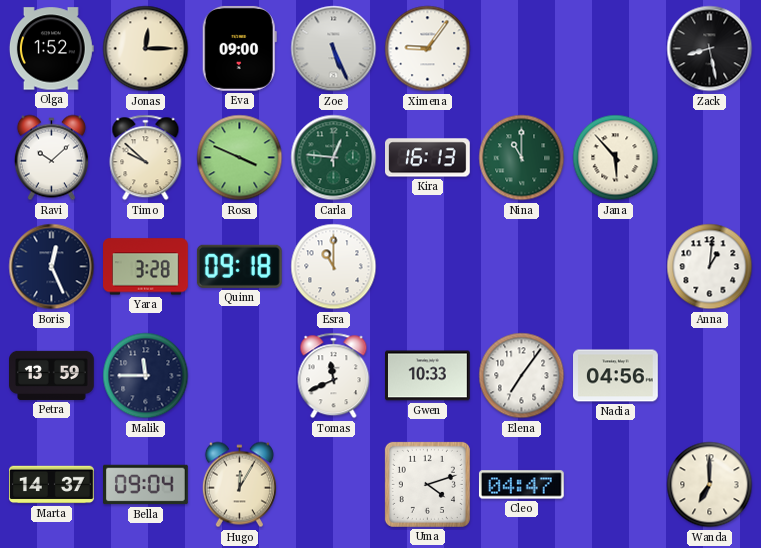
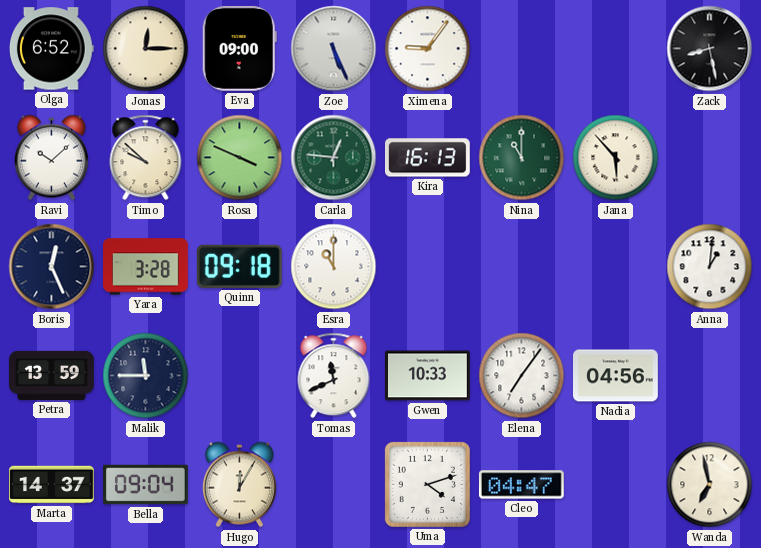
Olga: 1:52 -> 6:52
Wanda: 7:00 -> 6:58
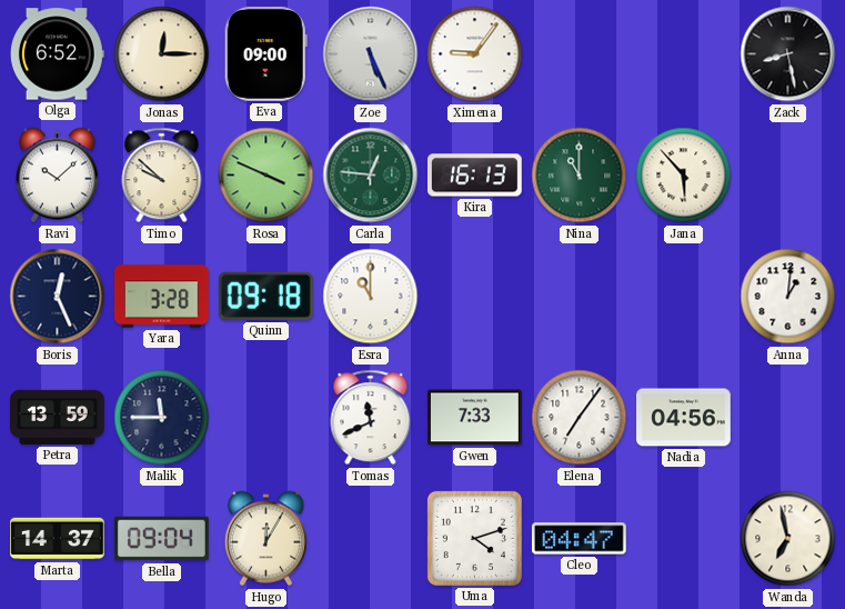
Gwen: 10:33 -> 7:33
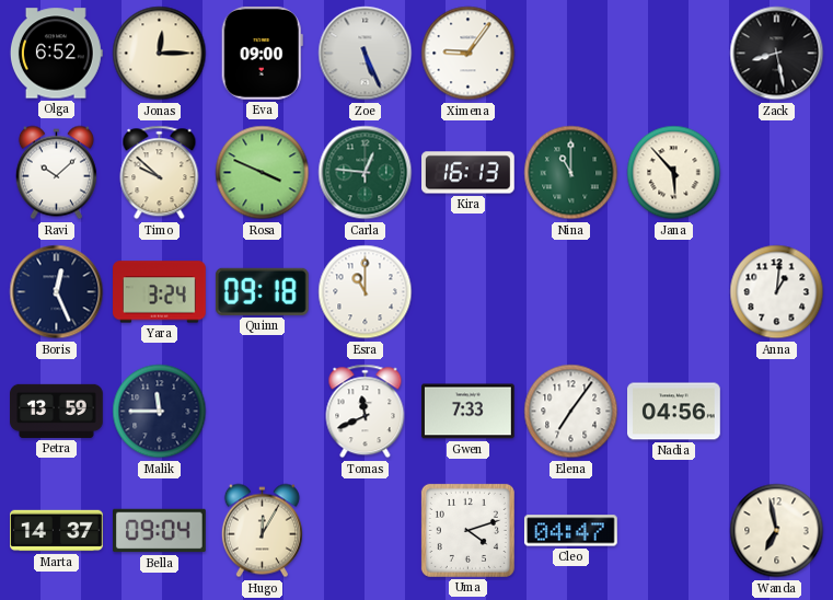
Yara: 3:28 -> 3:24
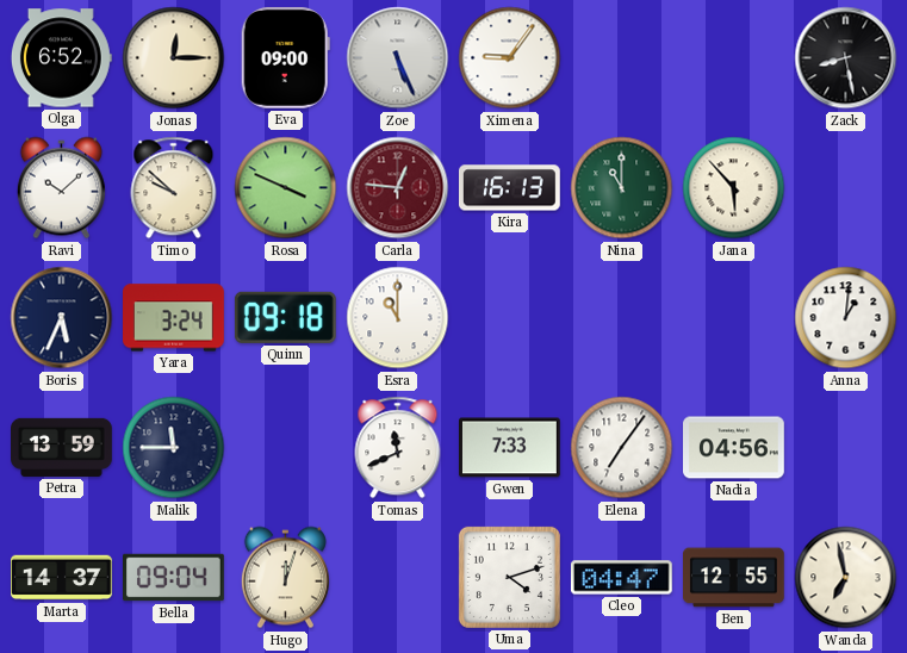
Carla dial: green -> burgundy
Boris: 12:26 -> 5:34
Hugo: 12:05 -> 12:03
Ben: none -> 12:55
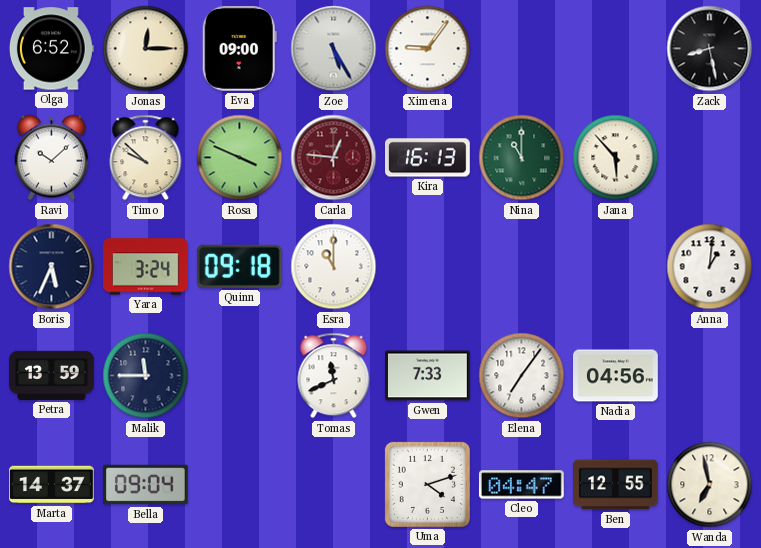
Zoe: 5:26 -> 5:25
Hugo: 12:03 -> none
